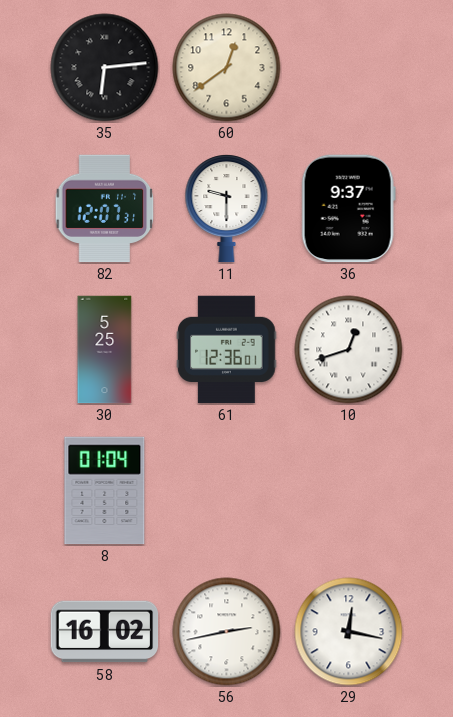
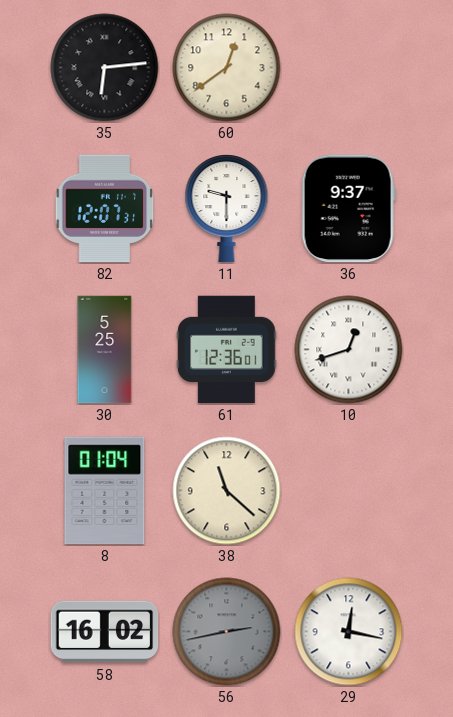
38: none -> 11:22
56 dial: white -> grey
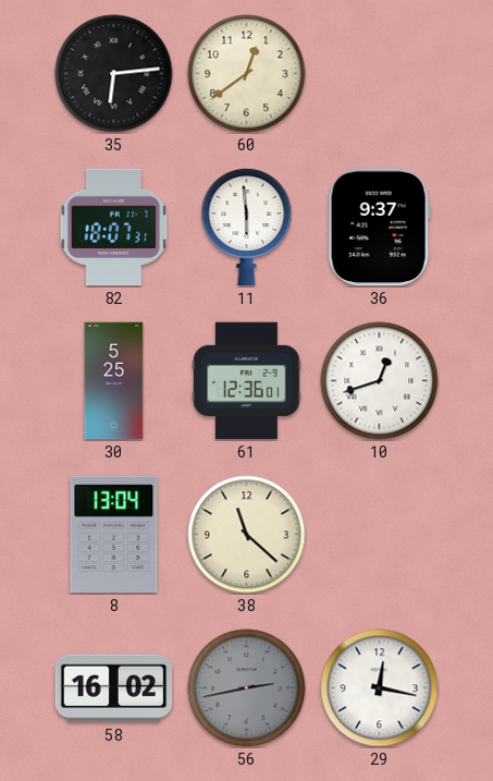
82: 12:07 -> 18:07
11: 9:30 -> 5:59
8: 01:04 -> 13:04
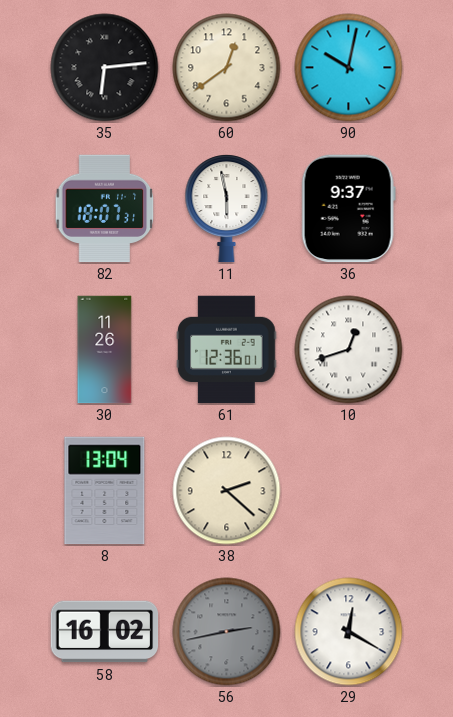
90: none -> 10:02
11: 5:59 -> 5:58
30: 5:25 -> 11:26
38: 11:22 -> 2:22
29: 12:17 -> 12:20
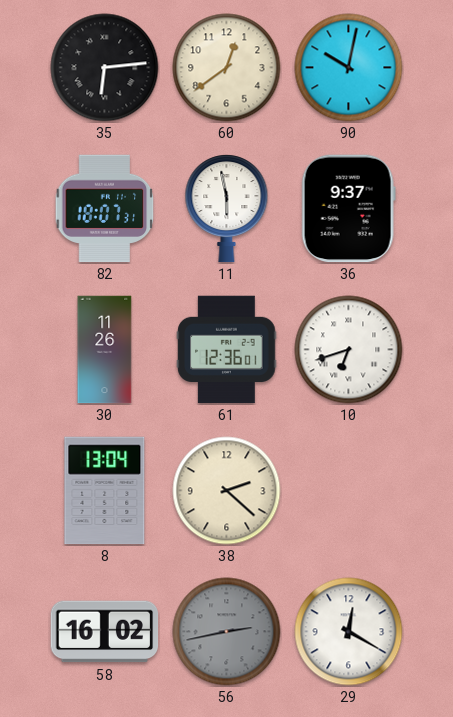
10: 12:42 -> 6:42
